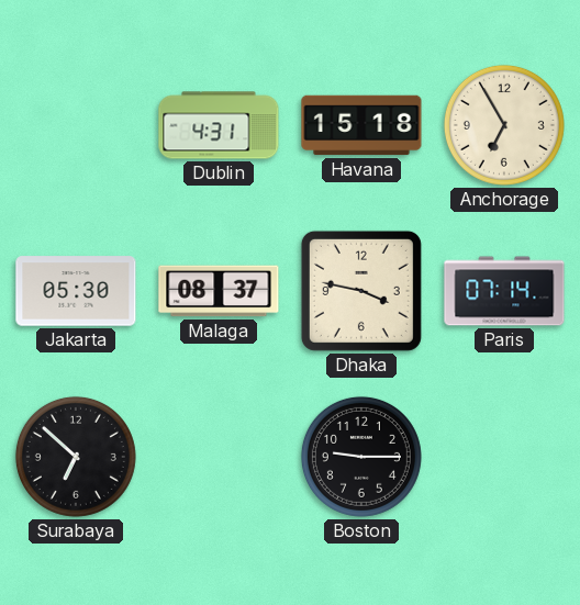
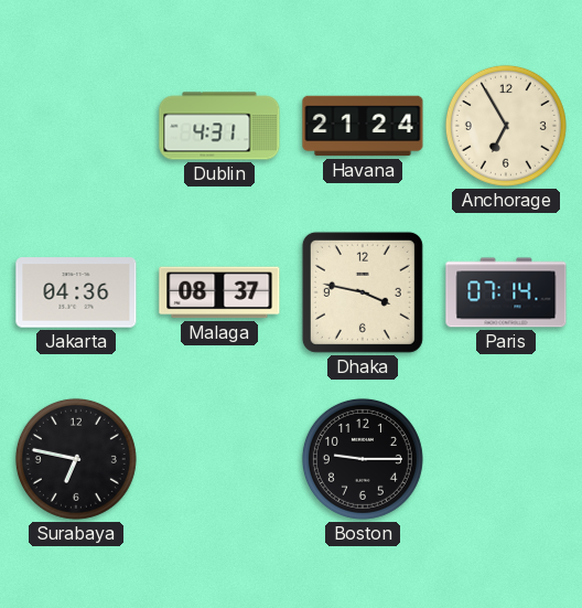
Havana: 15:18 -> 21:24
Jakarta: 05:30 -> 04:36
Surabaya: 6:52 -> 6:47
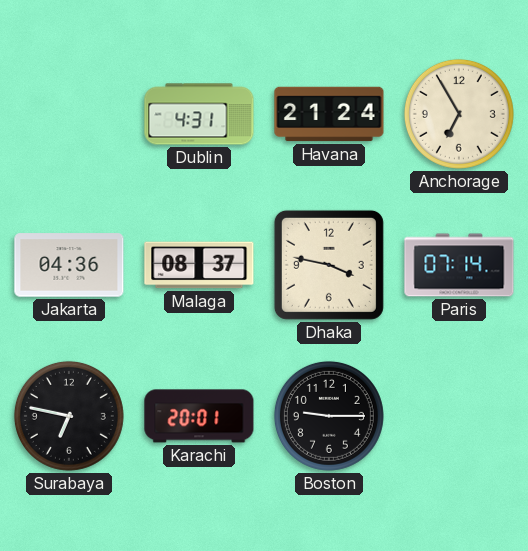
Karachi: none -> 20:01
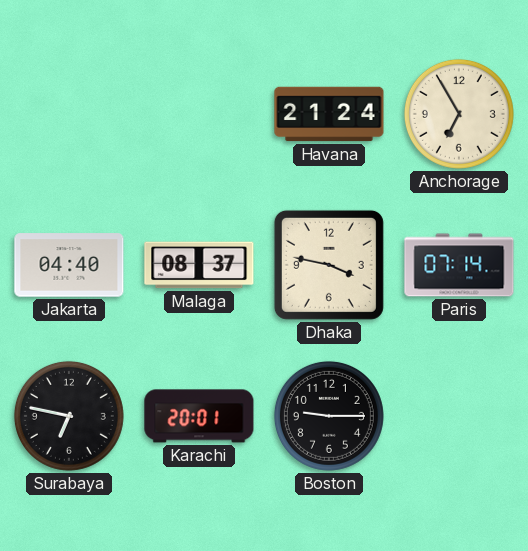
Dublin: 4:31 -> none
Jakarta: 04:36 -> 04:40
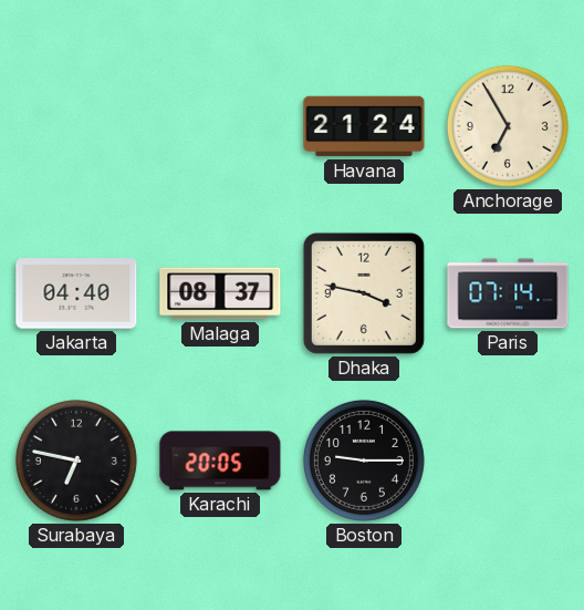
Karachi: 20:01 -> 20:05
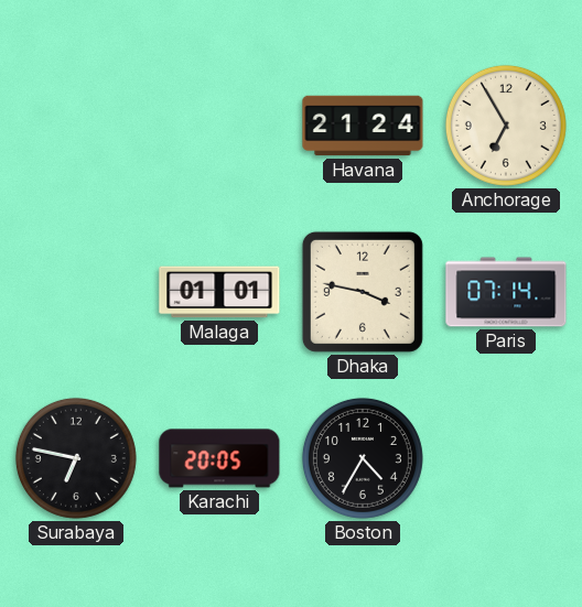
Jakarta: 04:40 -> none
Malaga: 08:37 -> 01:01
Boston: 9:15 -> 4:35
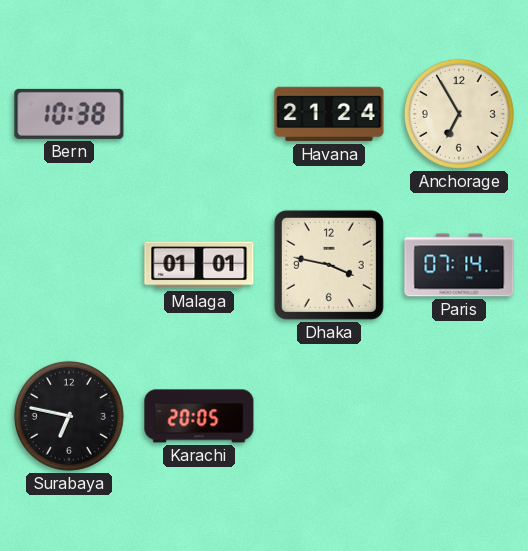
Bern: none -> 10:38
Boston: 4:35 -> none
